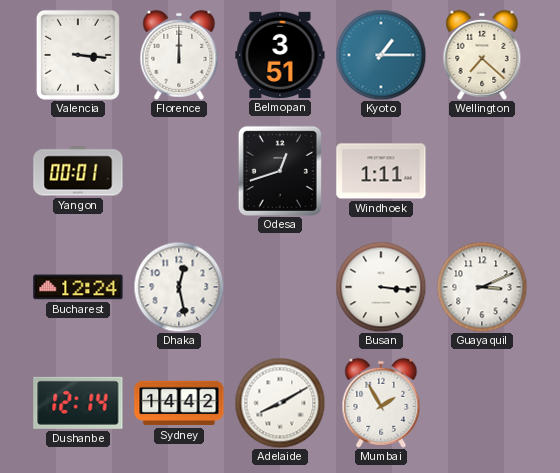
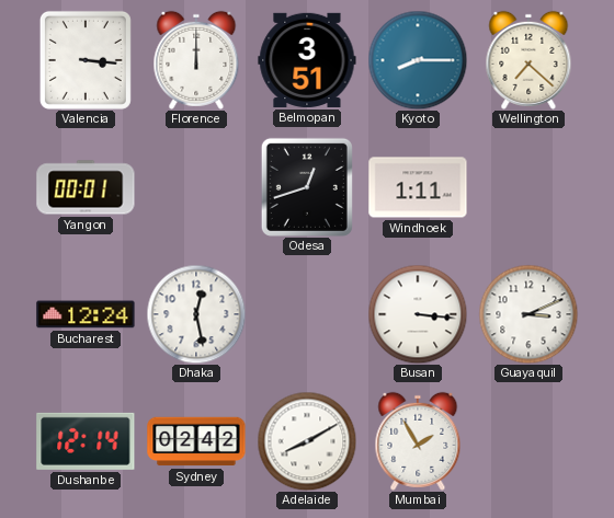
Kyoto: 1:15 -> 8:15
Sydney: 14:42 -> 02:42
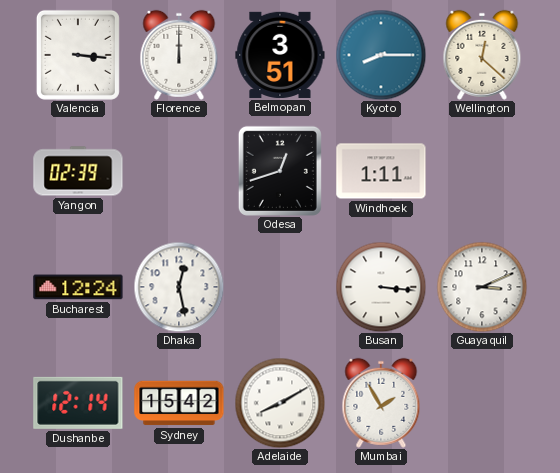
Wellington: 7:22 -> 12:22
Yangon: 00:01 -> 02:39
Sydney: 02:42 -> 15:42
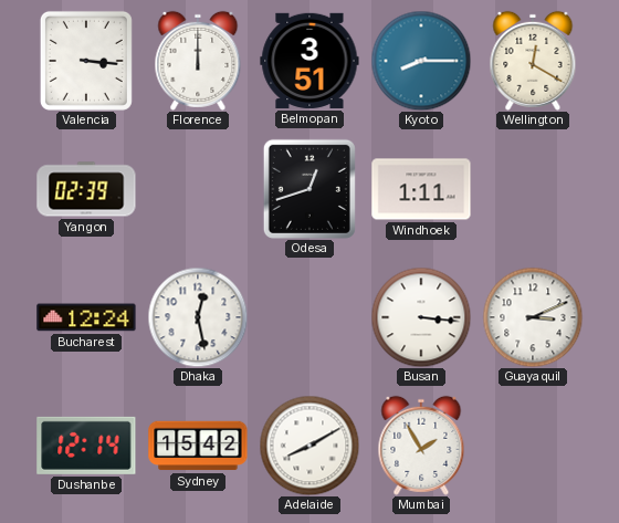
Wellington: 12:22 -> 12:20
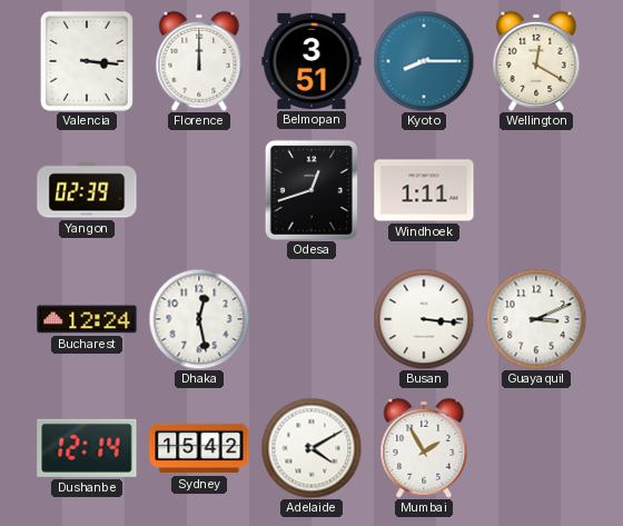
Adelaide: 8:10 -> 4:10
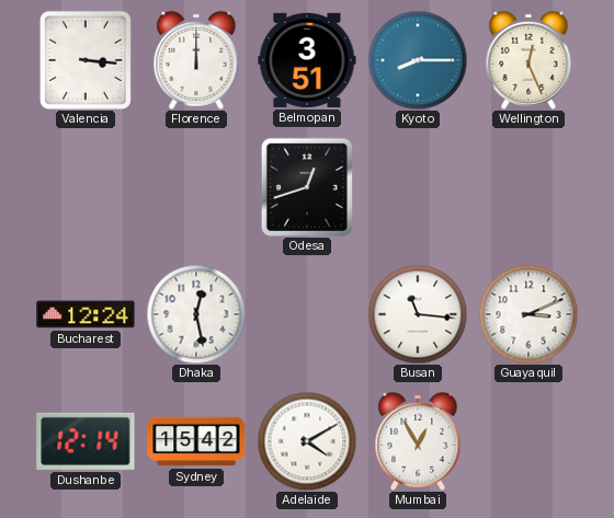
Wellington: 12:20 -> 12:26
Yangon: 02:39 -> none
Windhoek: 1:11 -> none
Busan: 3:16 -> 11:16
Mumbai: 1:55 -> 12:55
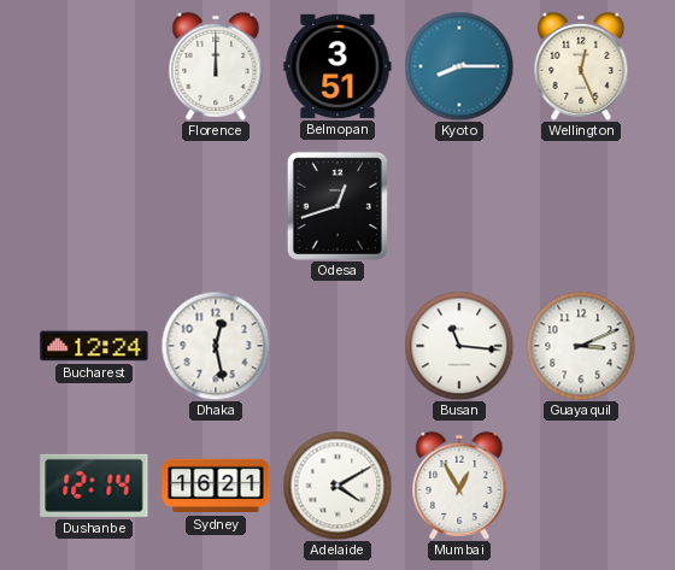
Valencia: 3:16 -> none
Sydney: 15:42 -> 16:21
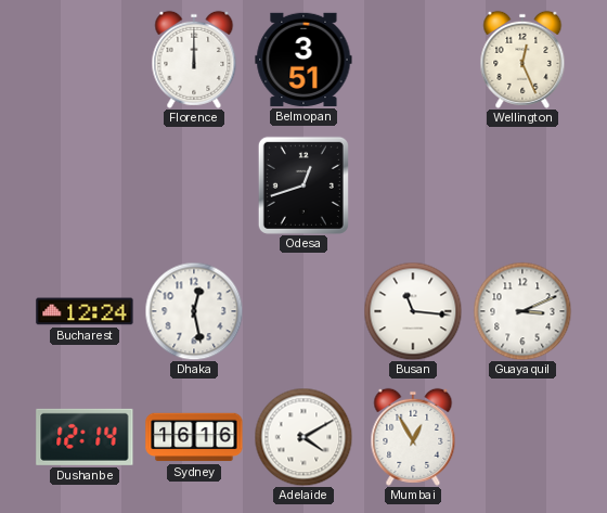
Kyoto: 8:15 -> none
Sydney: 16:21 -> 16:16
